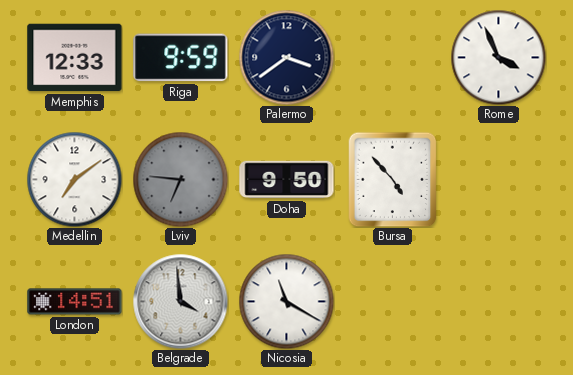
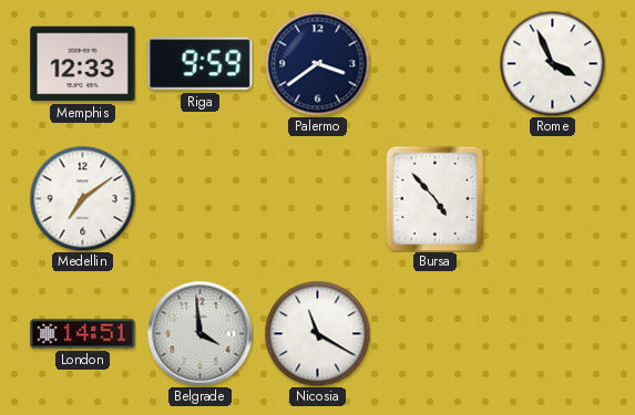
Lviv: 6:46 -> none
Doha: 9:50 -> none
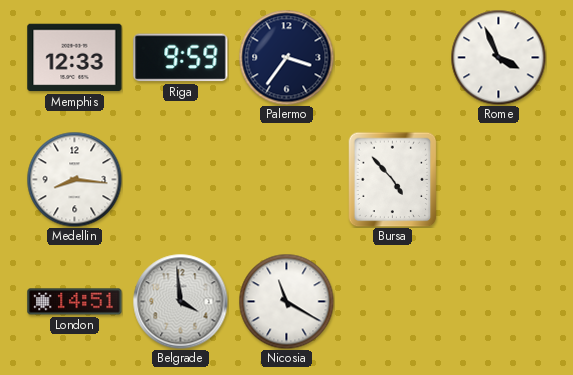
Palermo: 3:39 -> 3:36
Medellin: 7:09 -> 8:16
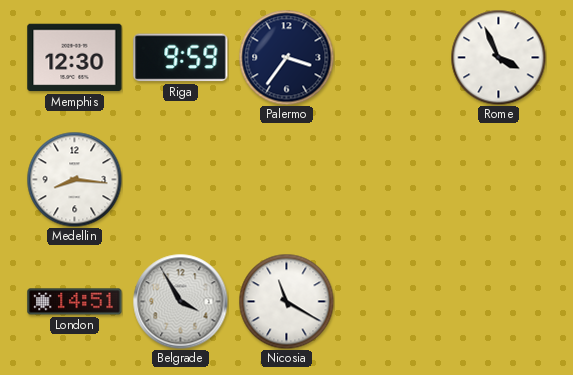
Memphis: 12:33 -> 12:30
Bursa: 4:53 -> none
Belgrade: 3:59 -> 3:55
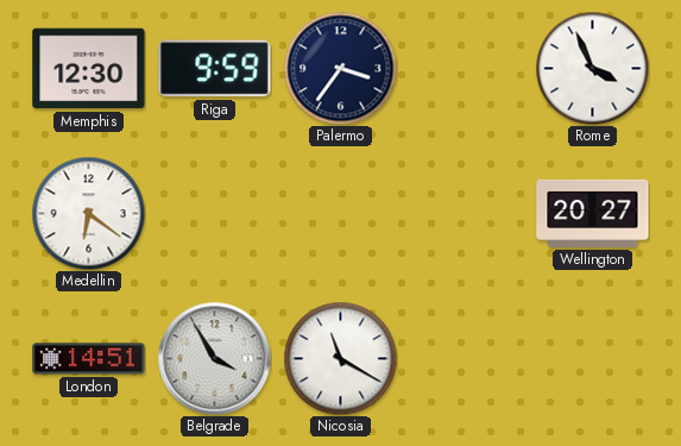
Medellin: 8:16 -> 6:21
Wellington: none -> 20:27
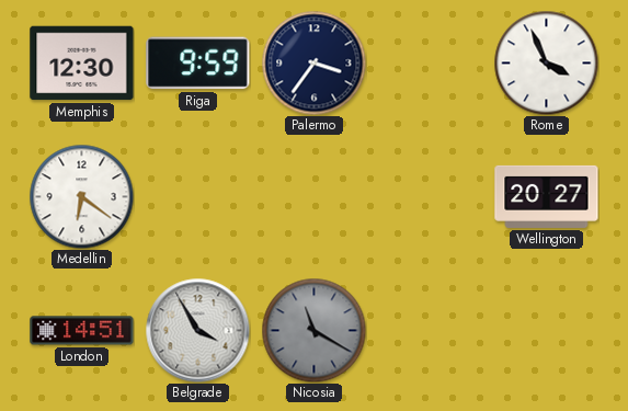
Nicosia dial: white -> grey
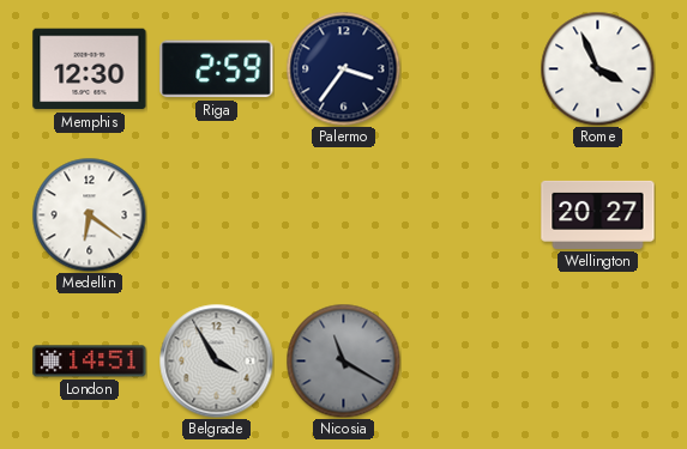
Riga: 9:59 -> 2:59
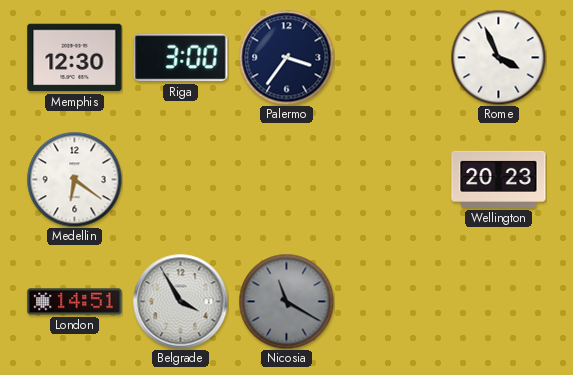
Riga: 2:59 -> 3:00
Wellington: 20:27 -> 20:23
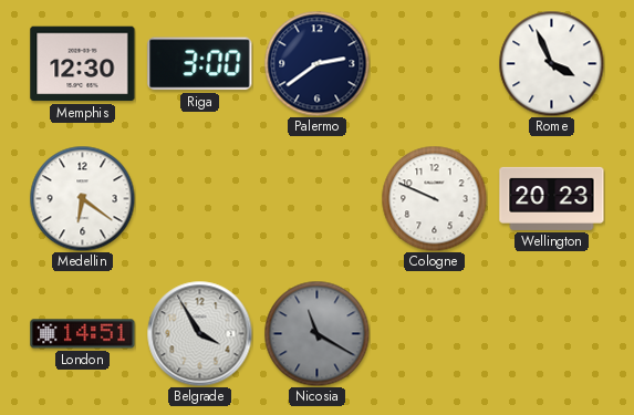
Palermo: 3:36 -> 2:39
Cologne: none -> 9:49
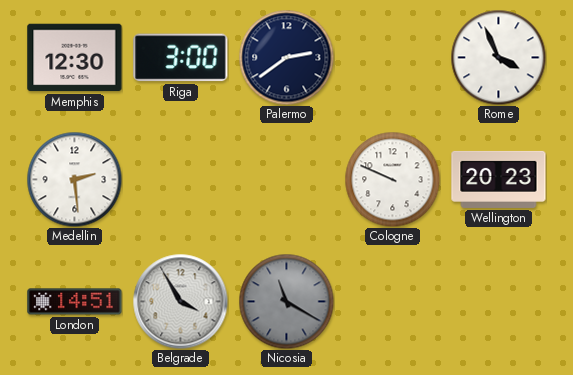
Medellin: 6:21 -> 2:29
